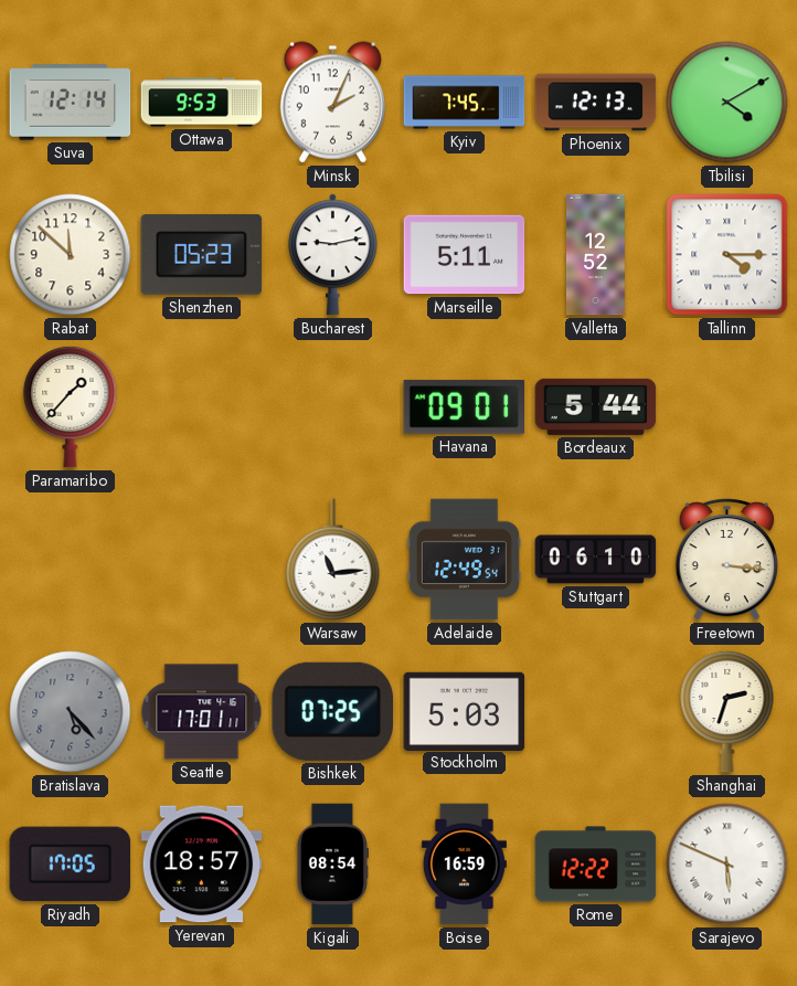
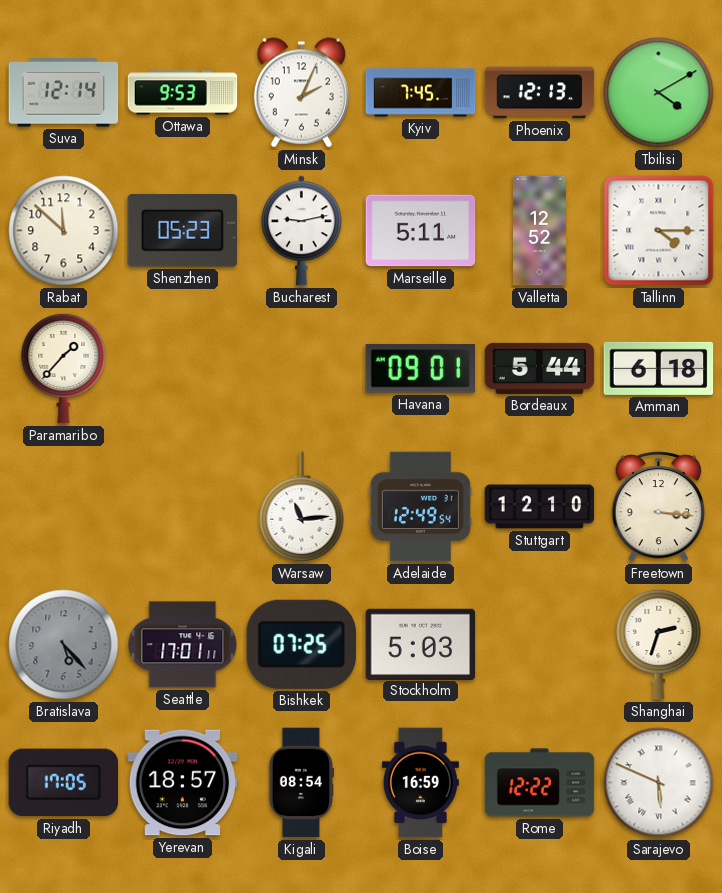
Amman: none -> 6:18
Stuttgart: 06:10 -> 12:10
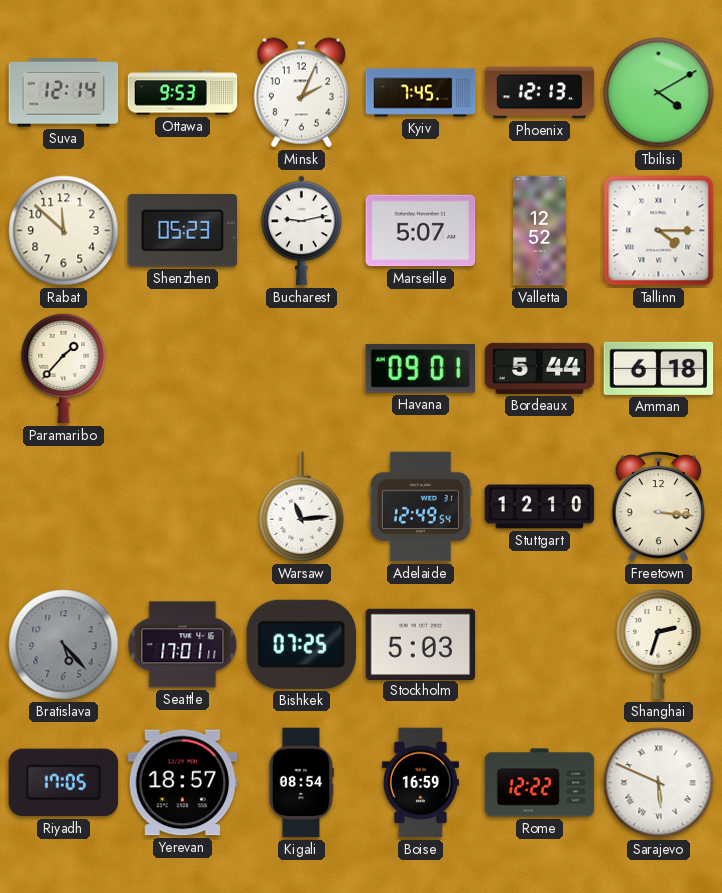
Marseille: 5:11 -> 5:07
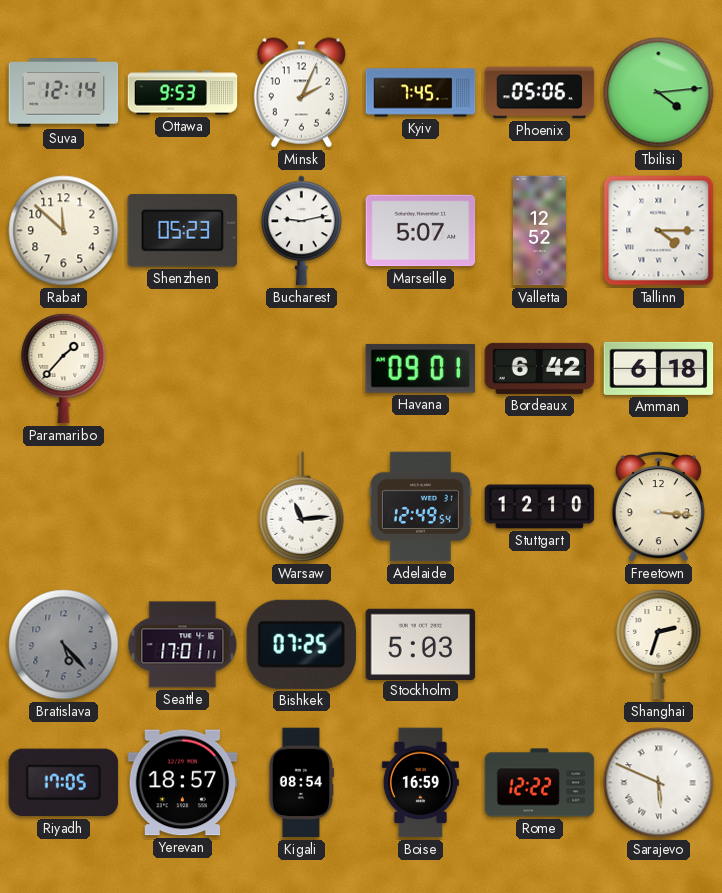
Phoenix: 12:13 -> 05:06
Tbilisi: 4:10 -> 4:14
Bordeaux: 5:44 -> 6:42
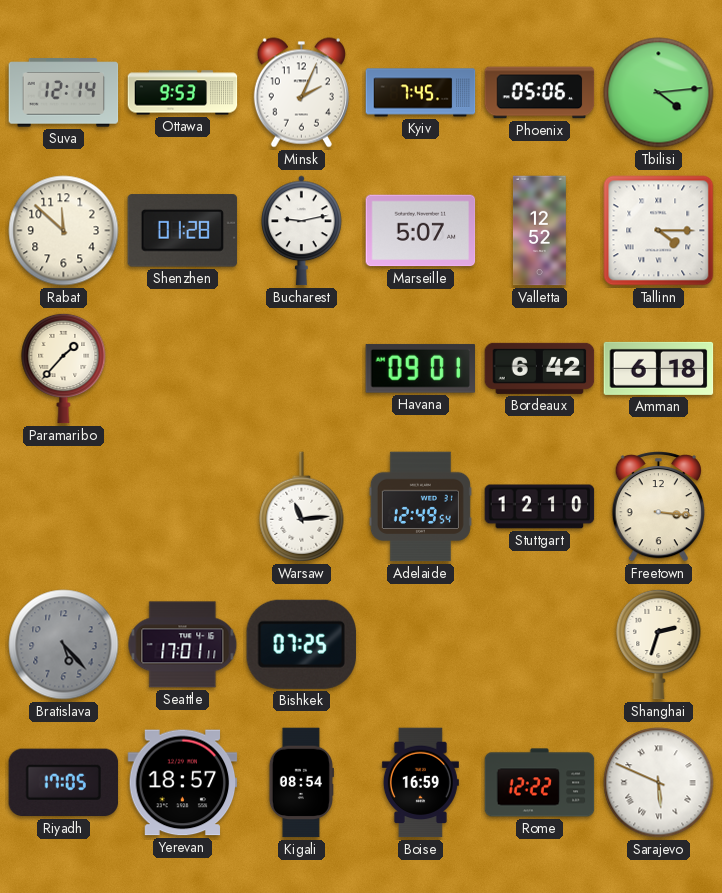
Shenzhen: 05:23 -> 01:28
Stockholm: 5:03 -> none
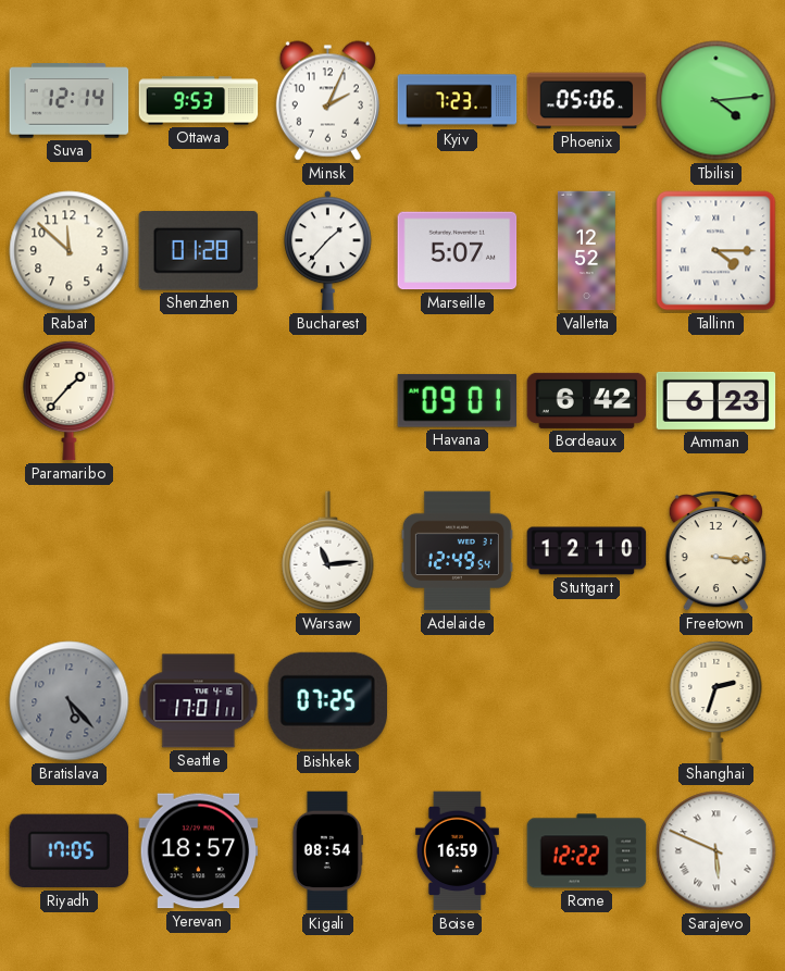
Kyiv: 7:45 -> 7:23
Bucharest: 9:13 -> 1:37
Amman: 6:18 -> 6:23
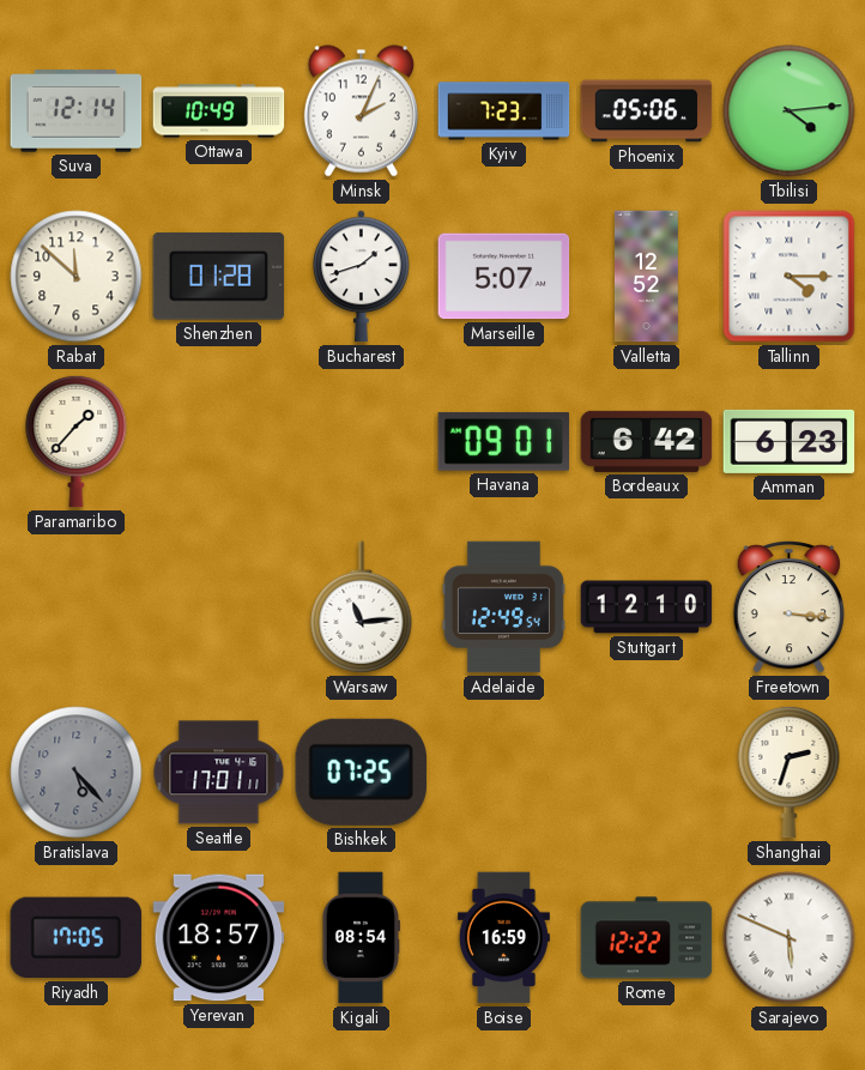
Ottawa: 9:53 -> 10:49
Bucharest: 1:37 -> 1:42
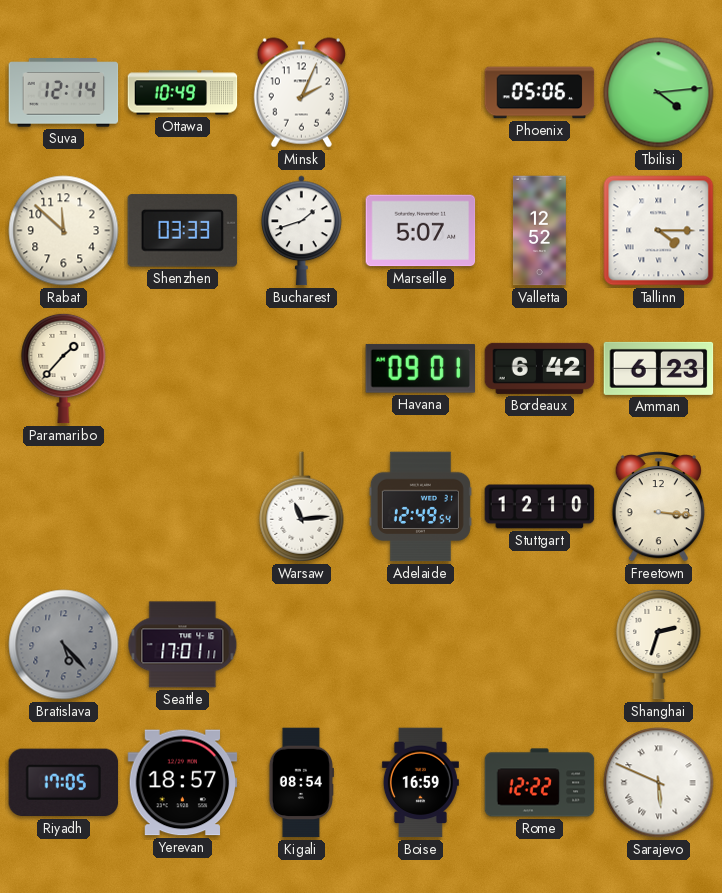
Kyiv: 7:23 -> none
Shenzhen: 01:28 -> 03:33
Bishkek: 07:25 -> none
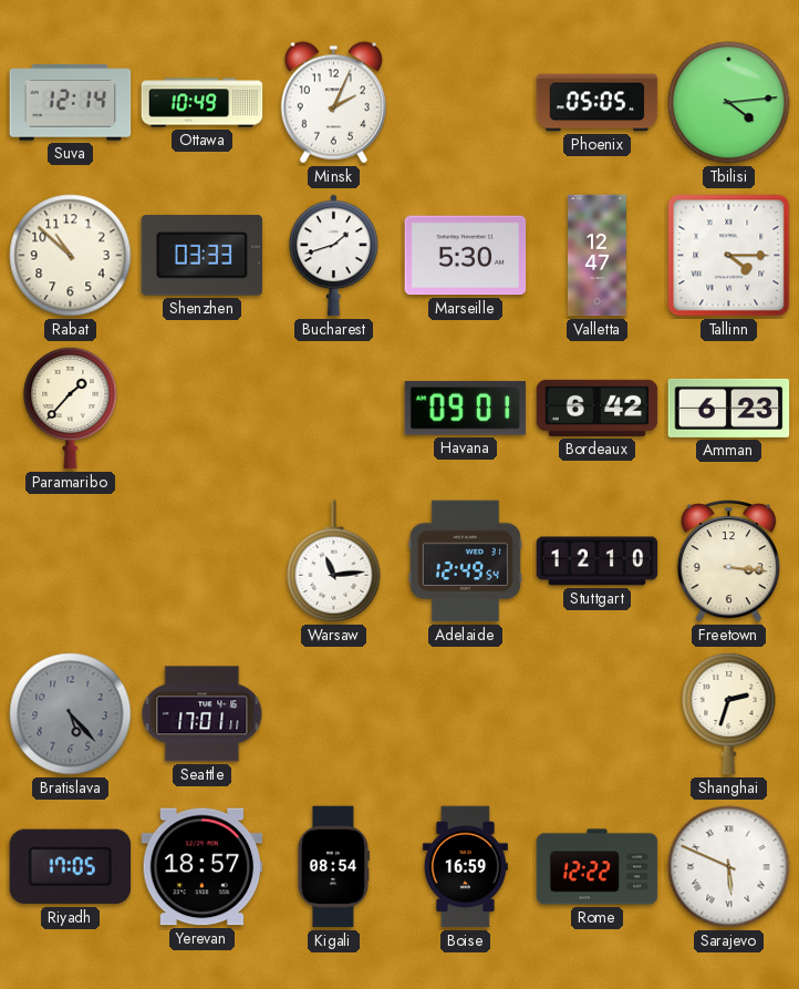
Phoenix: 05:06 -> 05:05
Rabat: 11:52 -> 10:52
Marseille: 5:07 -> 5:30
Valletta: 12:52 -> 12:47
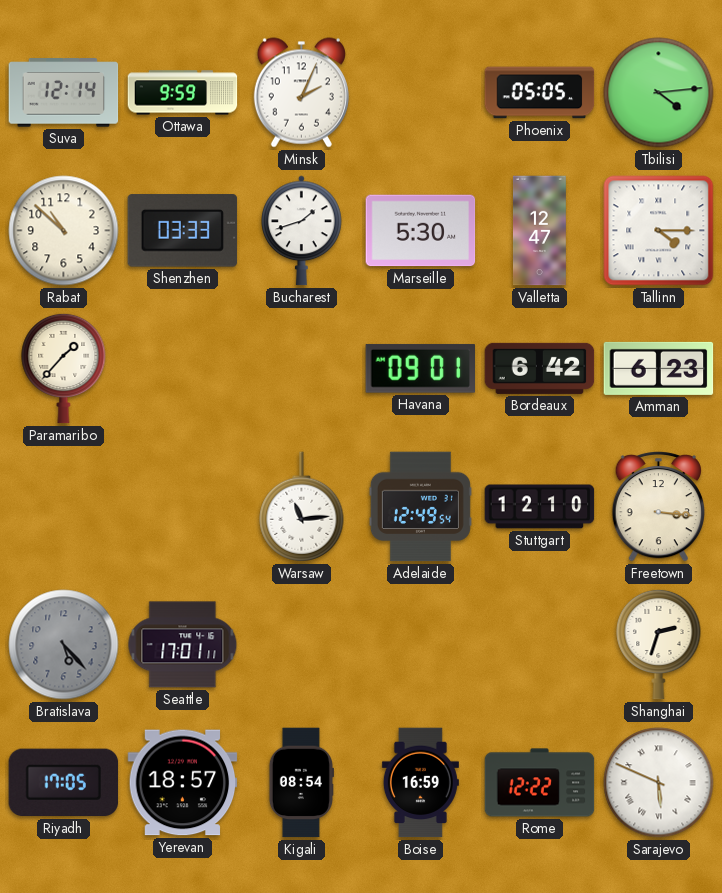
Ottawa: 10:49 -> 9:59
